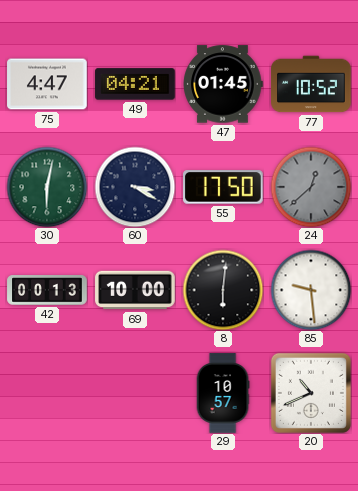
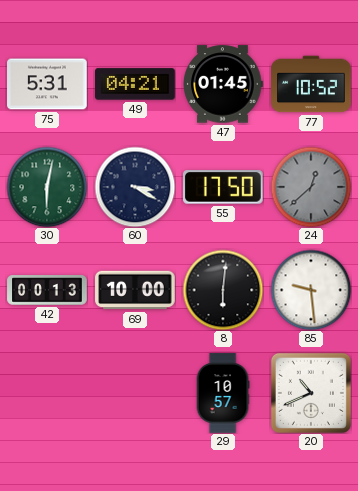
75: 4:47 -> 5:31
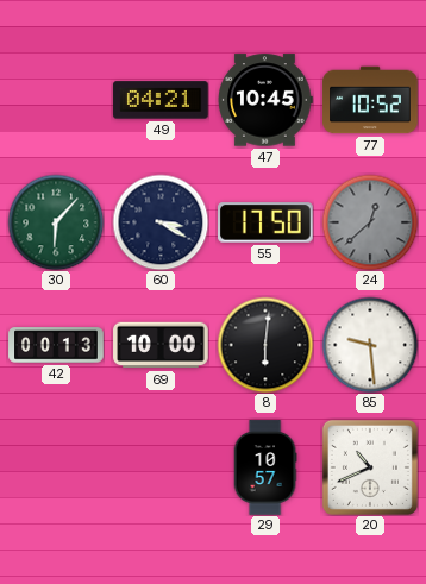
75: 5:31 -> none
47: 01:45 -> 10:45
30: 6:02 -> 6:07
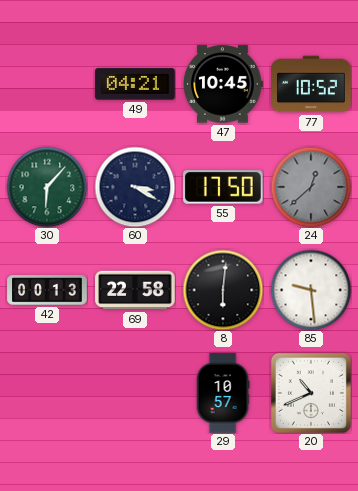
69: 10:00 -> 22:58
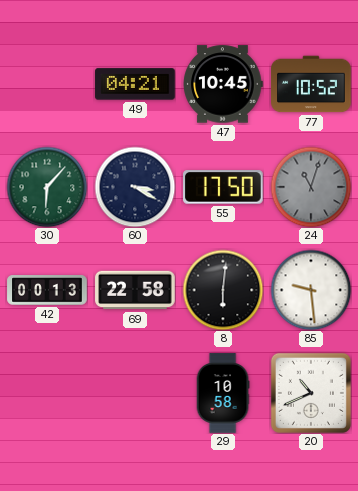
24: 12:38 -> 11:03
29: 10:57 -> 10:58
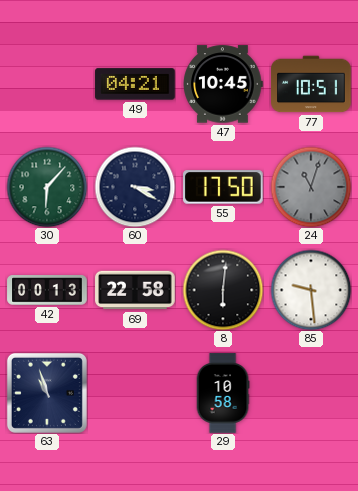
77: 10:52 -> 10:51
63: none -> 10:57
20: 10:41 -> none
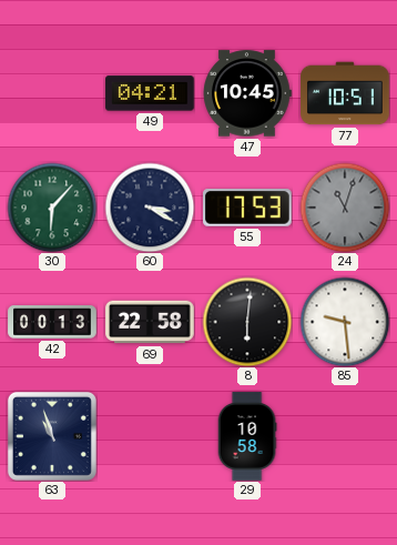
55: 17:50 -> 17:53
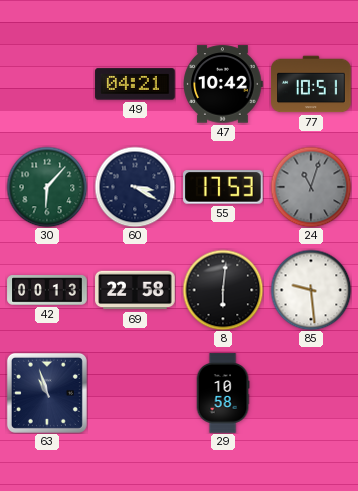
47: 10:45 -> 10:42
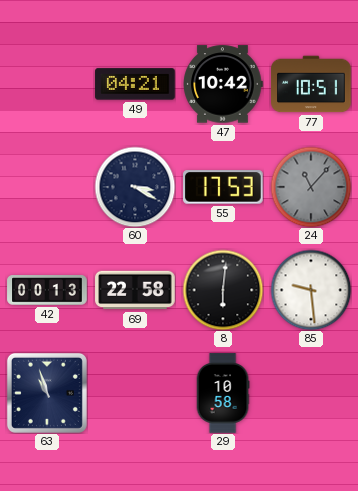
30: 6:07 -> none
24: 11:03 -> 11:07
